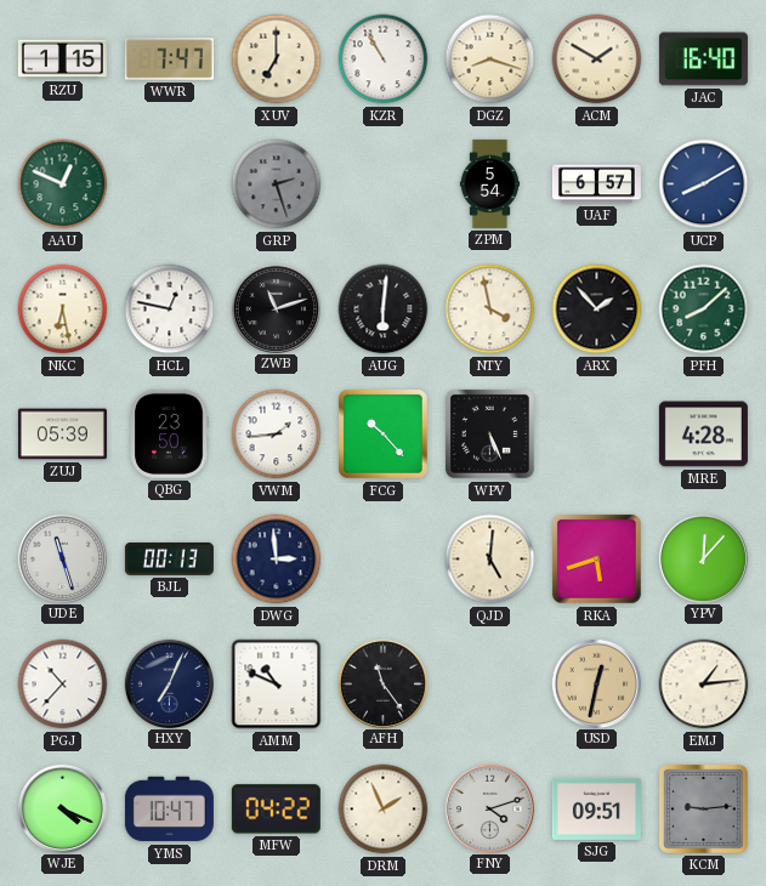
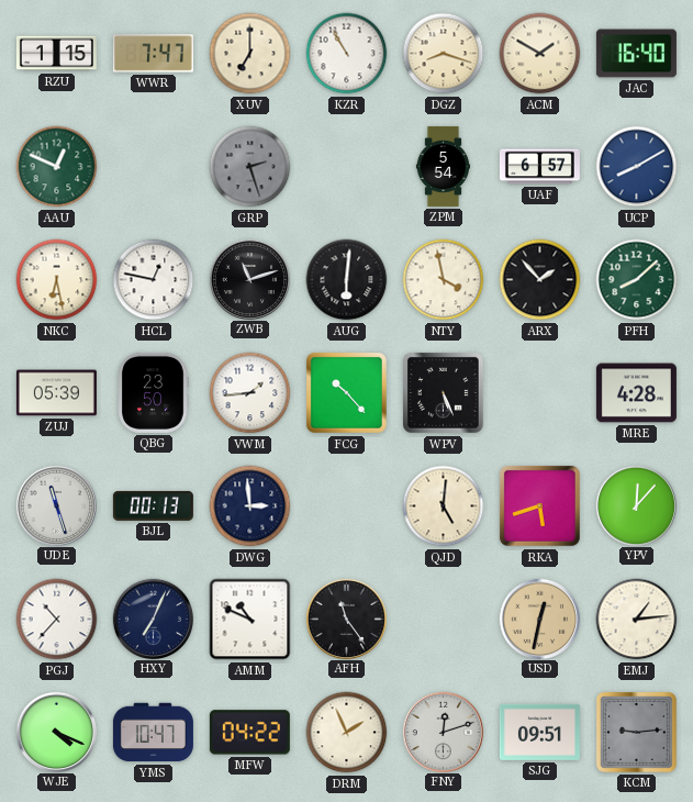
FNY: 4:12 -> 12:12
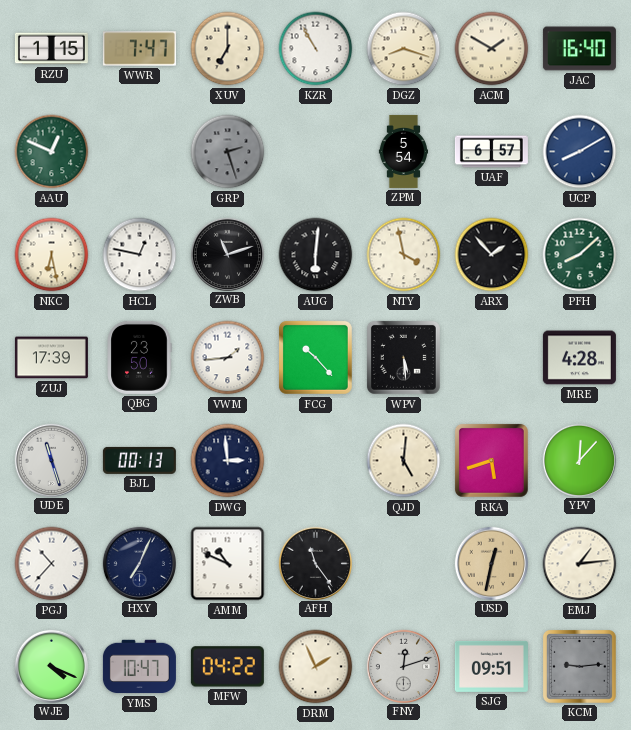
ZUJ: 05:39 -> 17:39
WPV: 5:26 -> 5:29
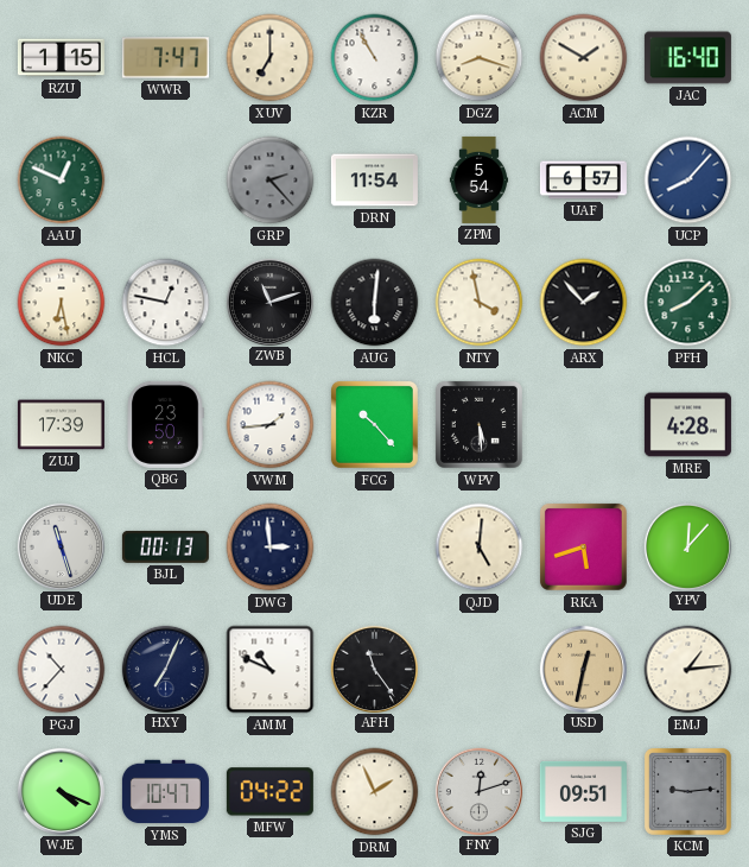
GRP: 2:27 -> 2:23
DRN: none -> 11:54
UCP: 8:10 -> 8:07
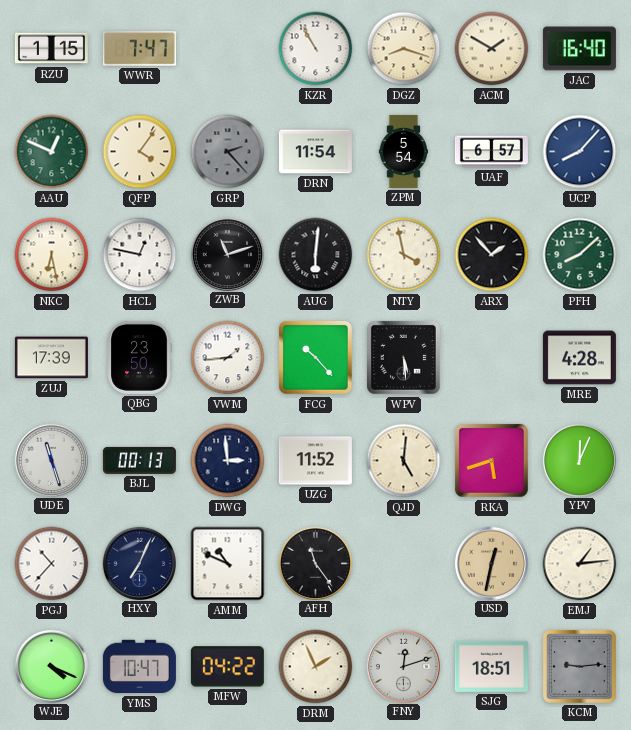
XUV: 7:00 -> none
QFP: none -> 4:06
UZG: none -> 11:52
YPV: 12:07 -> 12:04
SJG: 09:51 -> 18:51
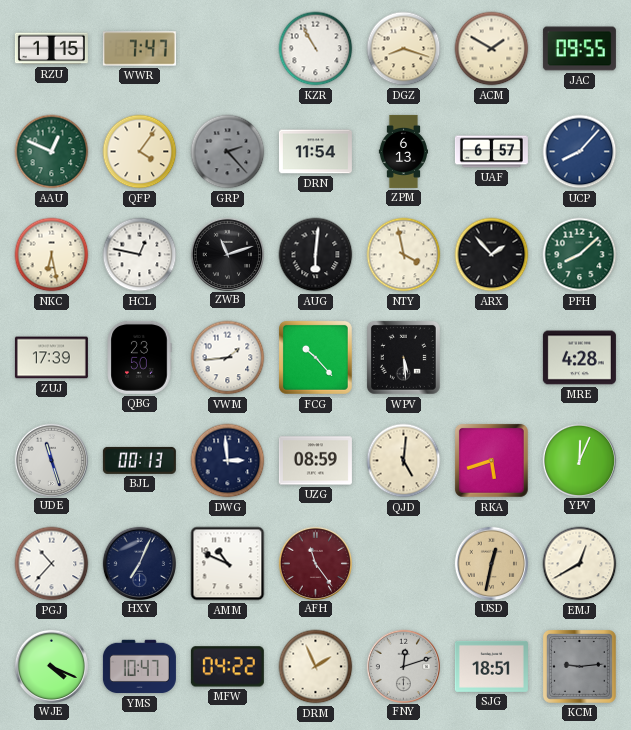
JAC: 16:40 -> 09:55
ZPM: 5:54 -> 6:13
UZG: 11:52 -> 08:59
AFH dial: black -> burgundy
EMJ: 1:14 -> 12:40
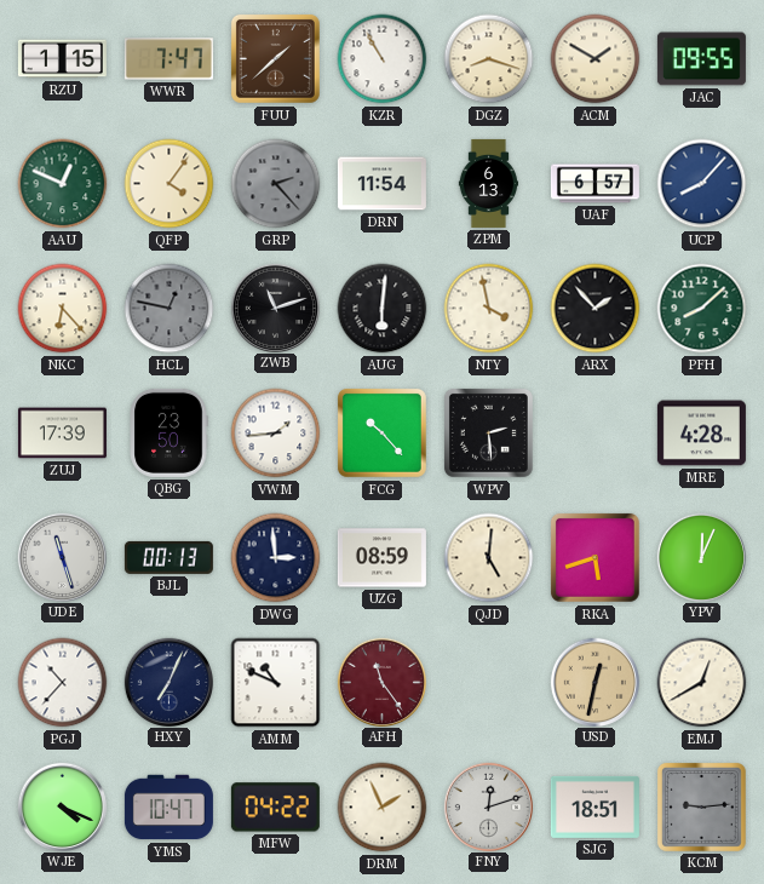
FUU: none -> 1:38
NKC: 6:28 -> 6:23
HCL dial: white -> grey
WPV: 5:29 -> 2:29
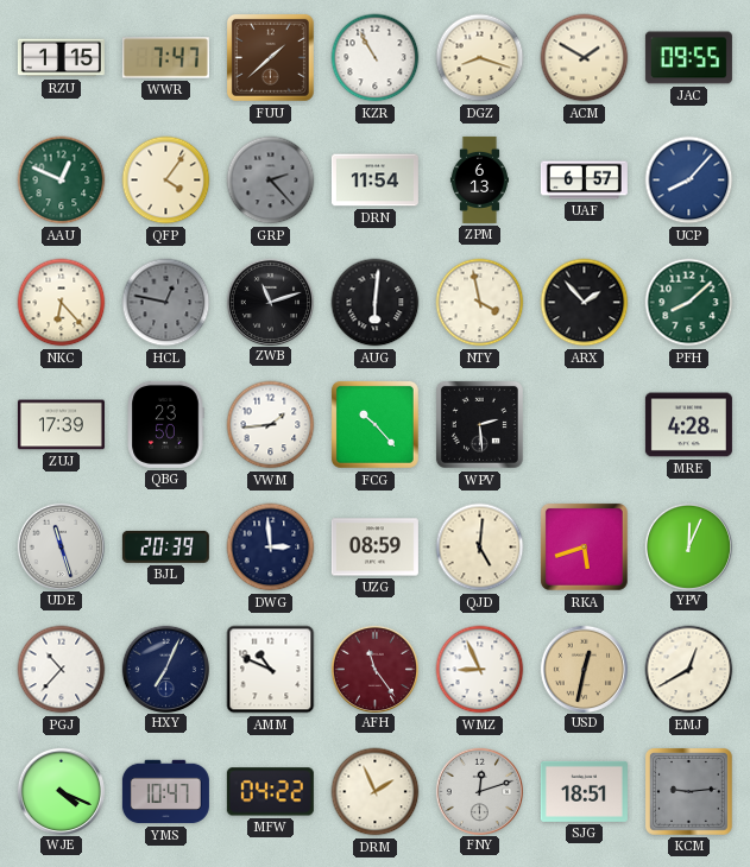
BJL: 00:13 -> 20:39
WMZ: none -> 8:56
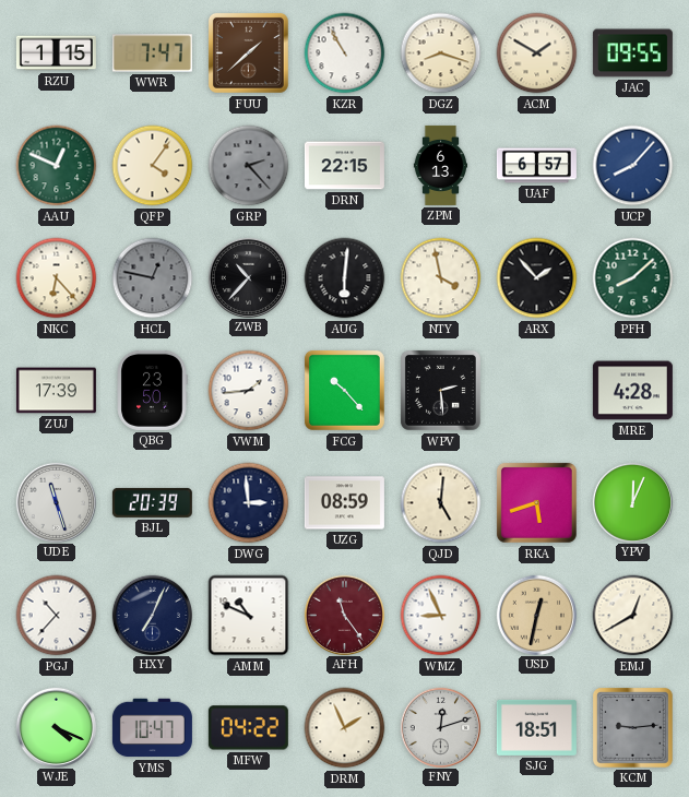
DRN: 11:54 -> 22:15
ZWB: 11:12 -> 10:37
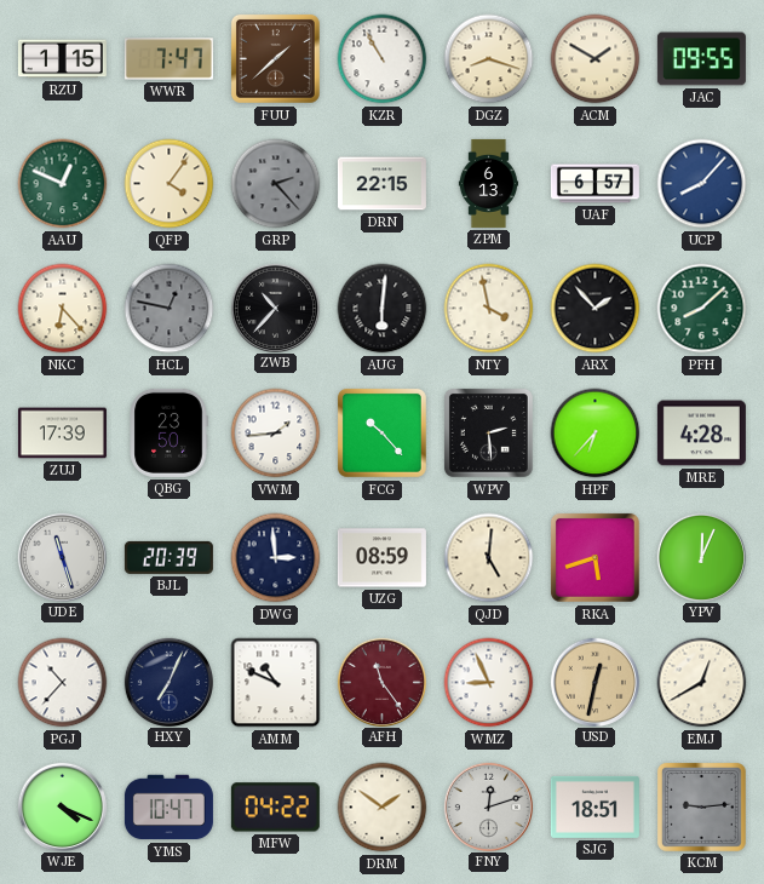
HPF: none -> 6:37
DRM: 1:56 -> 1:51
